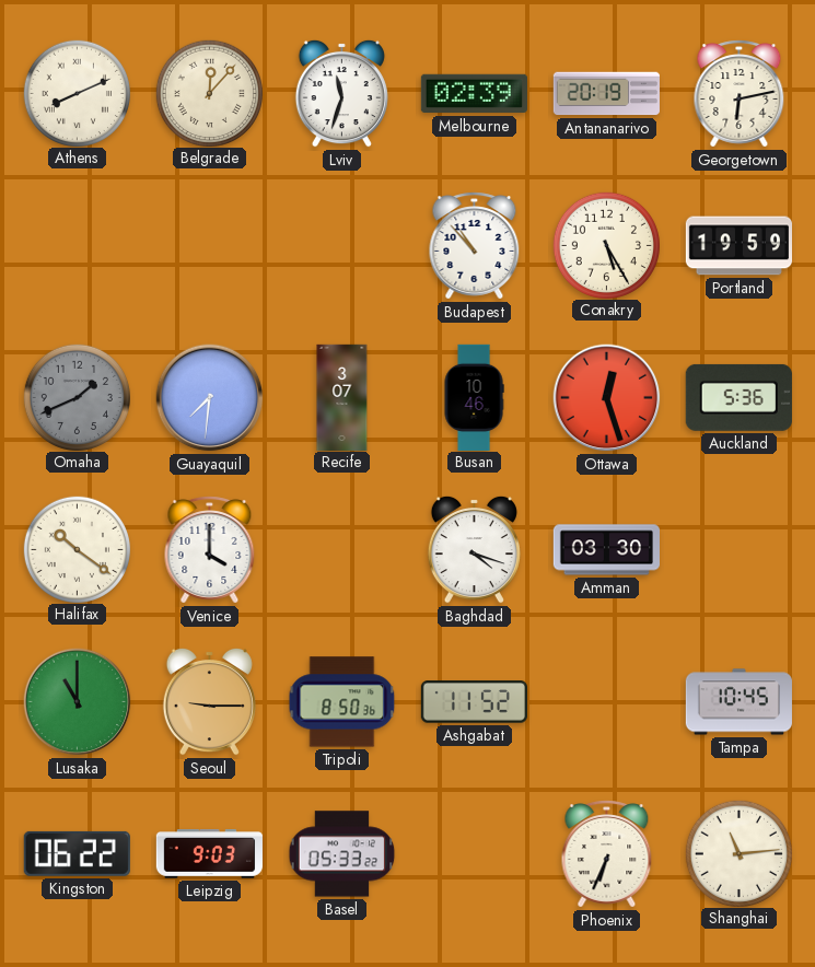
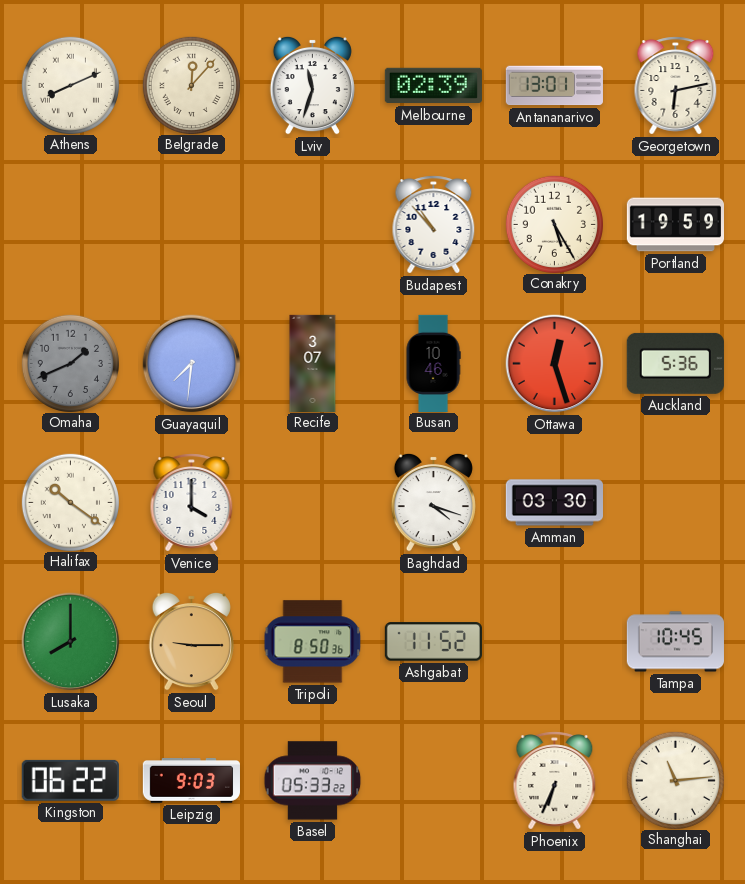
Antananarivo: 20:19 -> 13:01
Lusaka: 11:00 -> 8:00
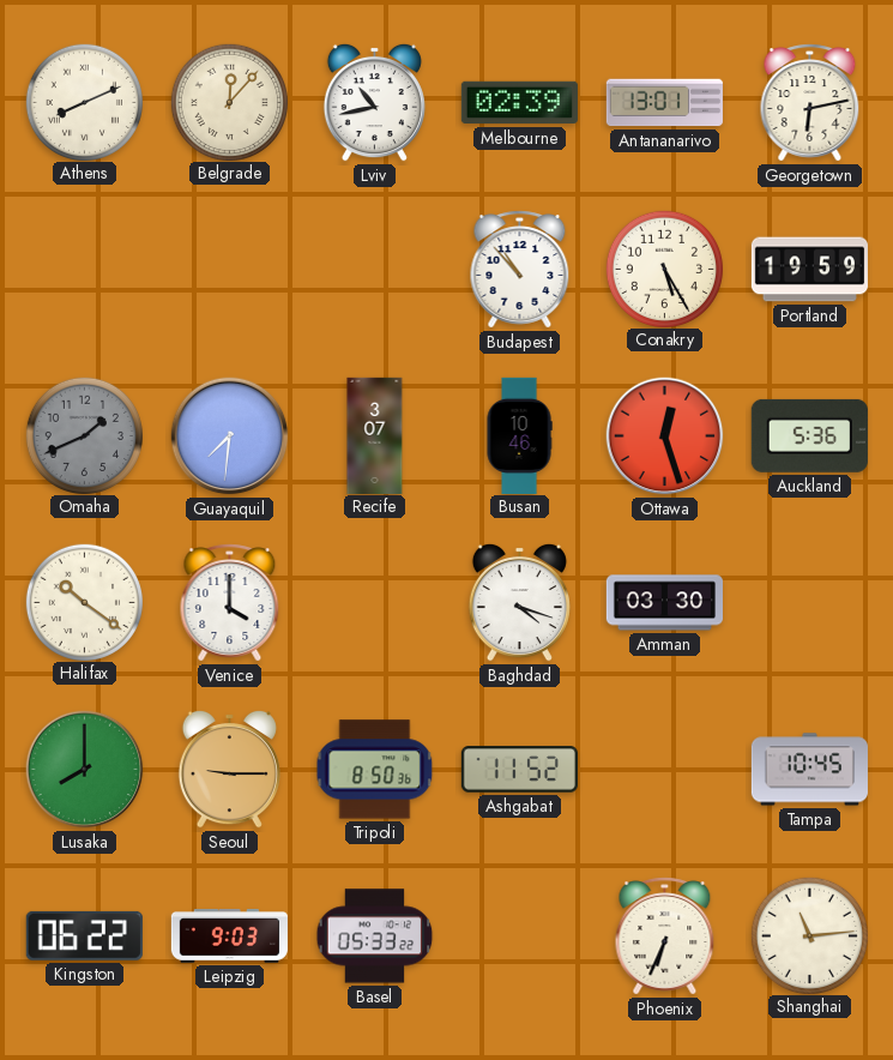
Lviv: 11:33 -> 10:43
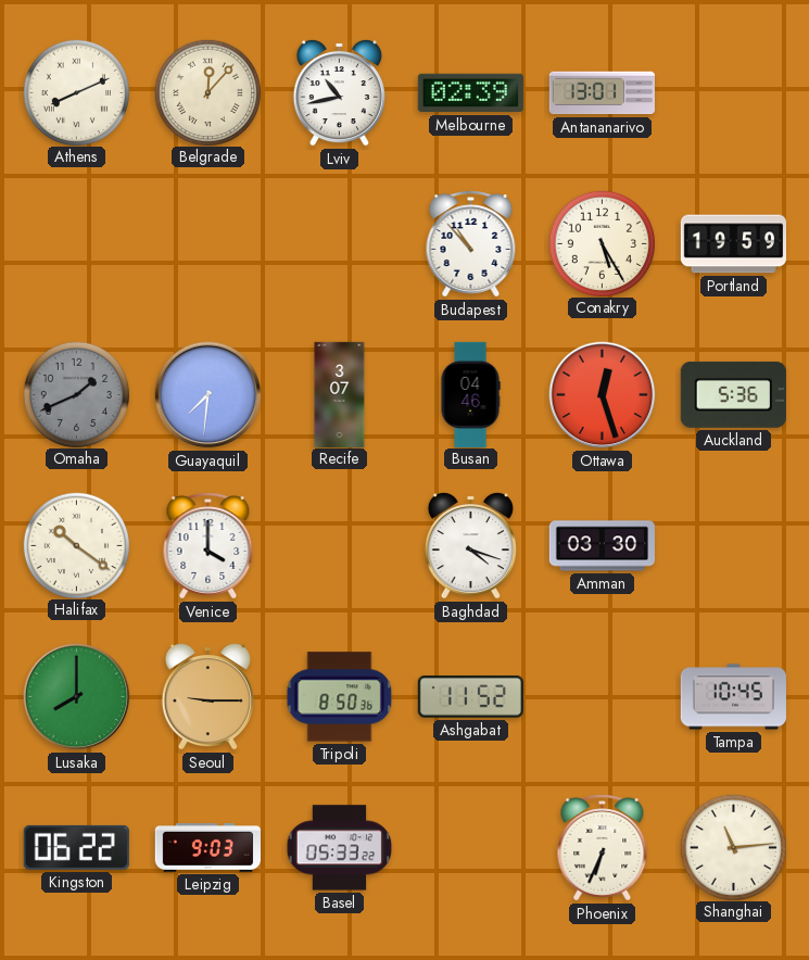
Georgetown: 6:13 -> none
Busan: 10:46 -> 04:46
